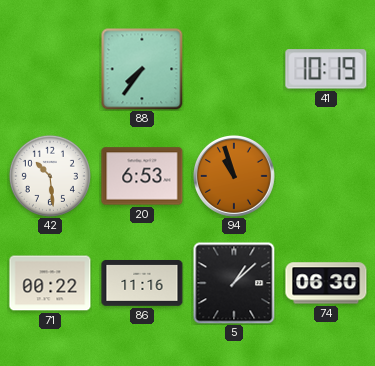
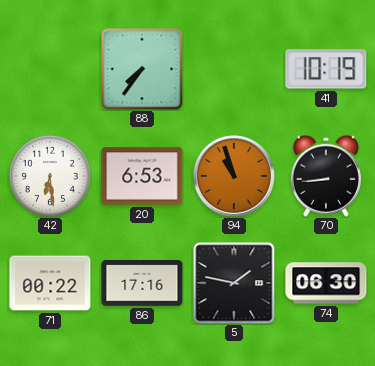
42: 10:29 -> 6:29
70: none -> 8:44
86: 11:16 -> 17:16
5: 1:08 -> 1:47
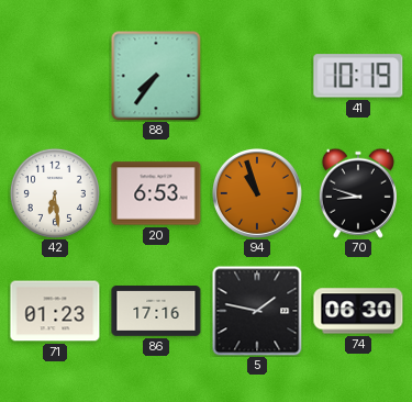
70: 8:44 -> 8:48
71: 00:22 -> 01:23
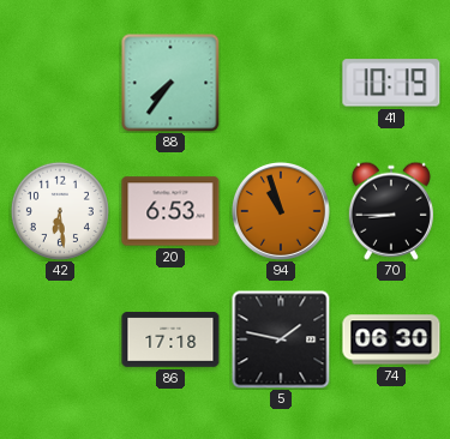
70: 8:48 -> 8:45
71: 01:23 -> none
86: 17:16 -> 17:18
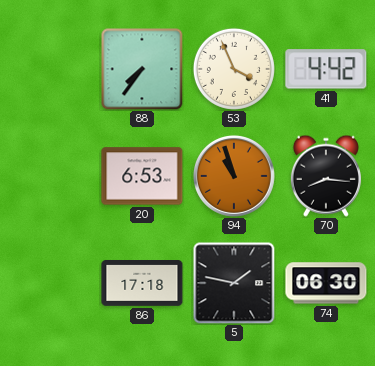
53: none -> 3:56
41: 10:19 -> 4:42
42: 6:29 -> none
70: 8:45 -> 8:16
